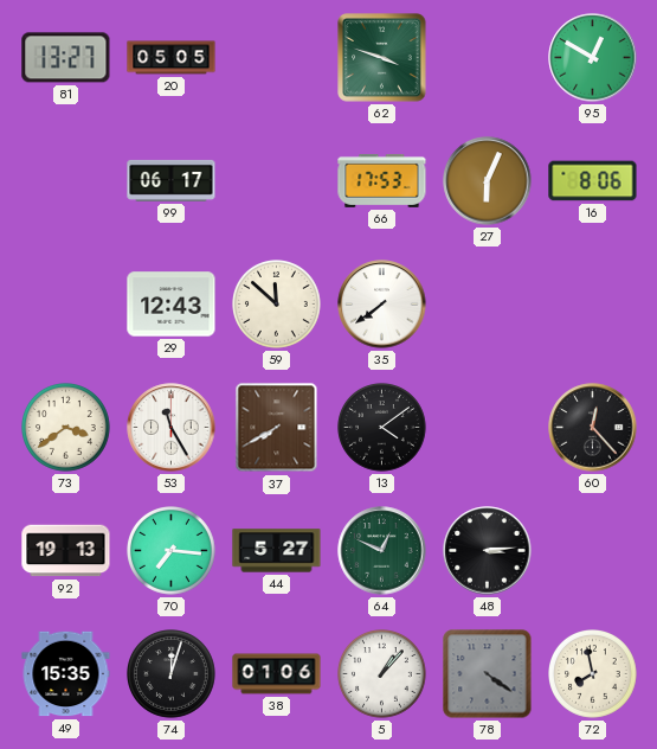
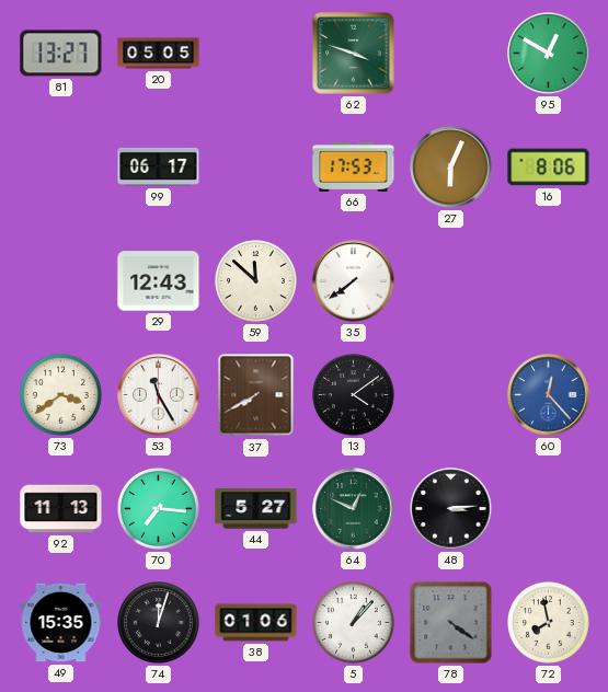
60 dial: black -> blue
92: 19:13 -> 11:13
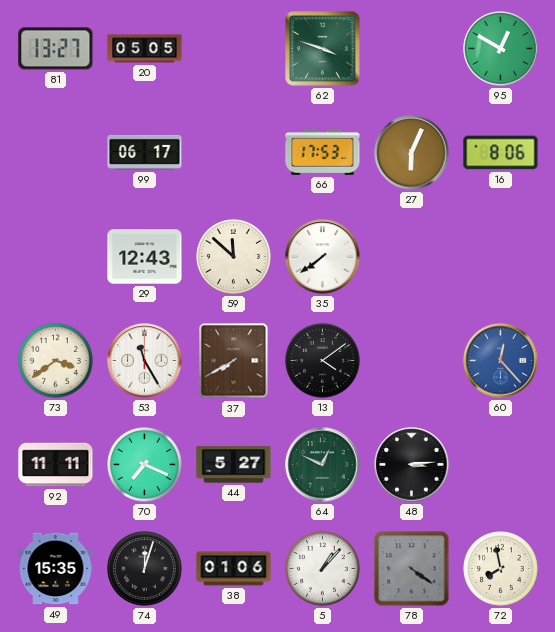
92: 11:13 -> 11:11
70: 7:16 -> 7:19
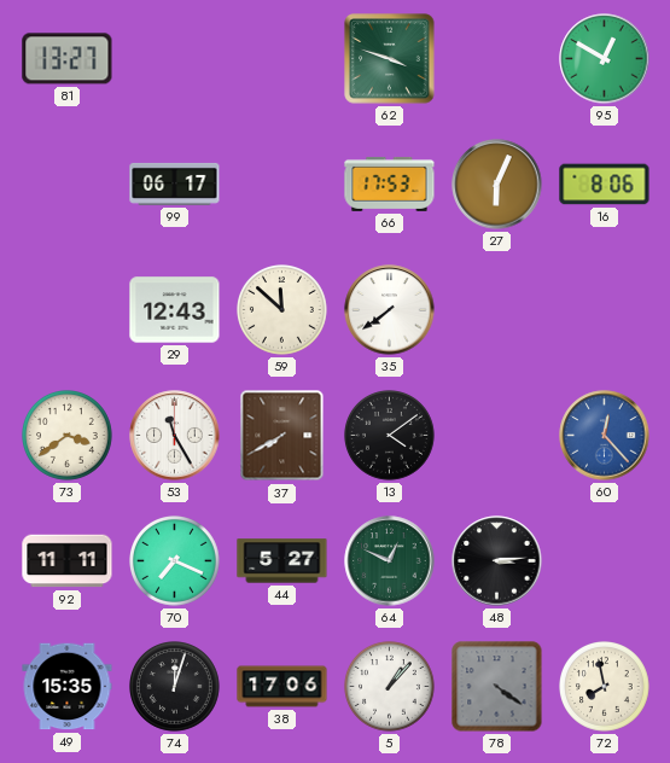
20: 05:05 -> none
38: 01:06 -> 17:06
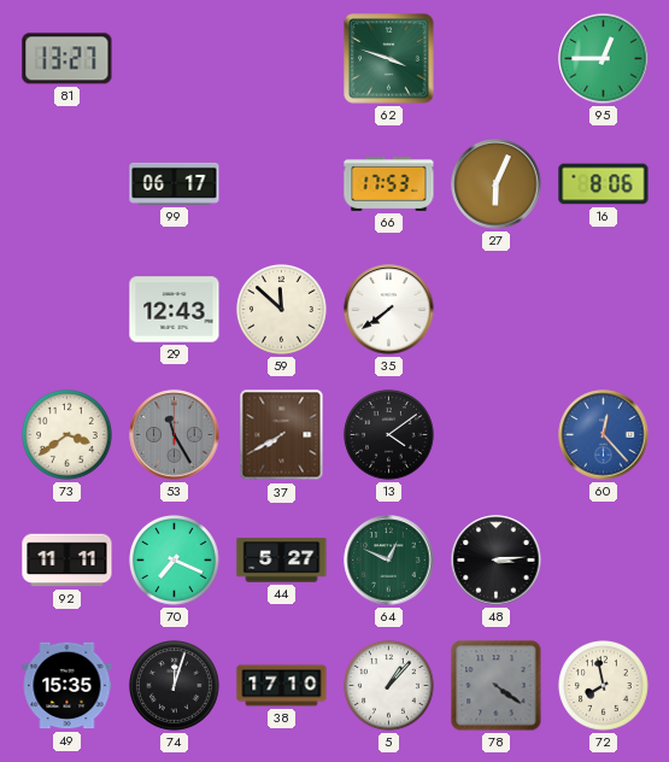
95: 12:50 -> 12:45
53 dial: white -> grey
38: 17:06 -> 17:10
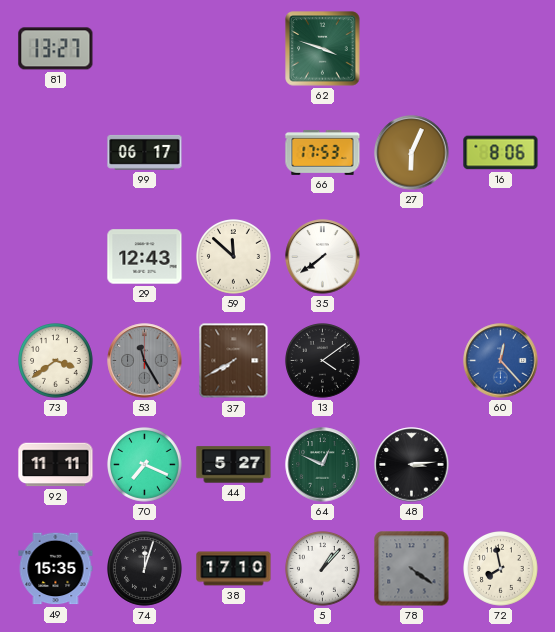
95: 12:45 -> none
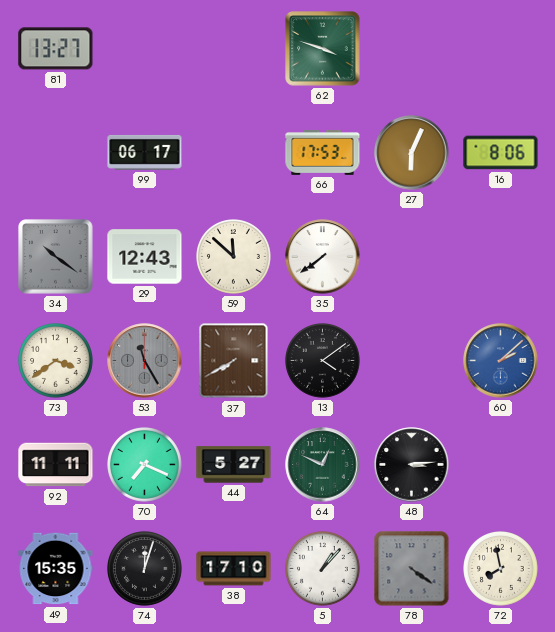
34: none -> 10:21
60: 12:23 -> 2:08
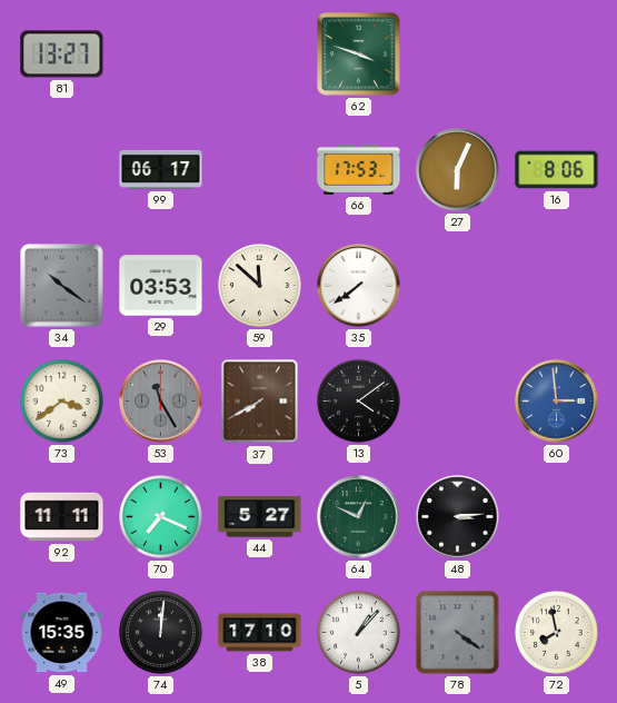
29: 12:43 -> 03:53
60: 2:08 -> 2:59
74: 12:03 -> 12:01
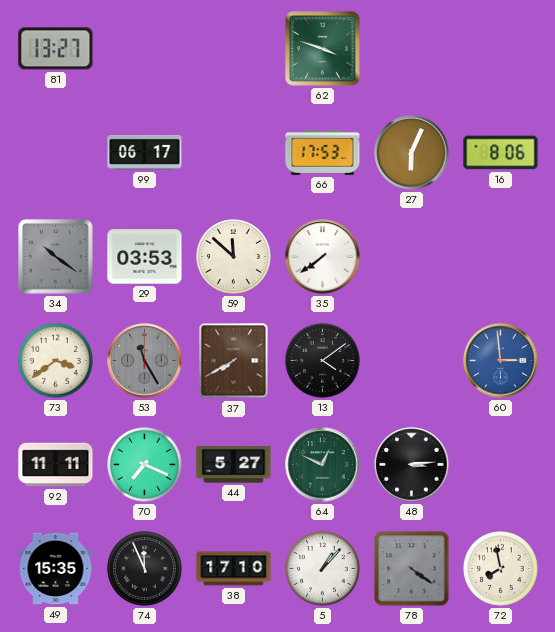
74: 12:01 -> 11:56
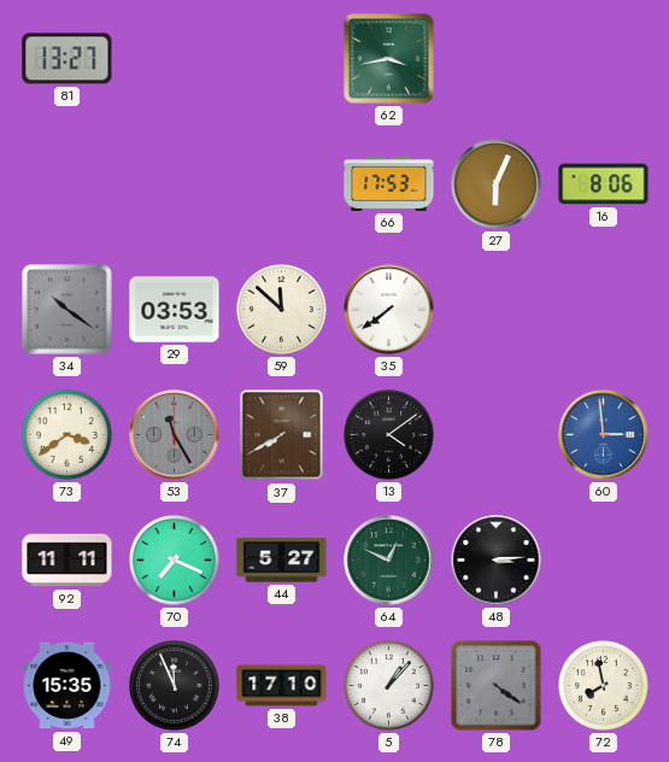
62: 3:48 -> 3:43
99: 06:17 -> none
